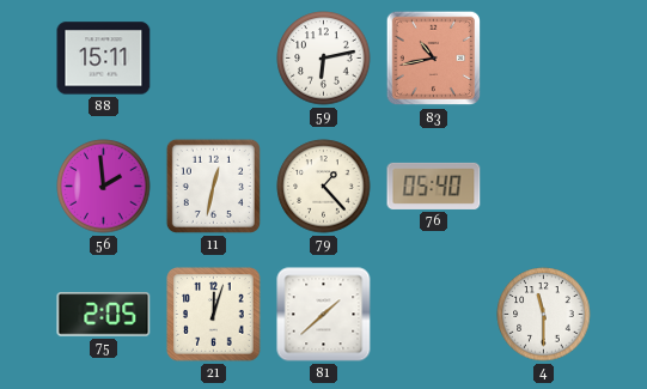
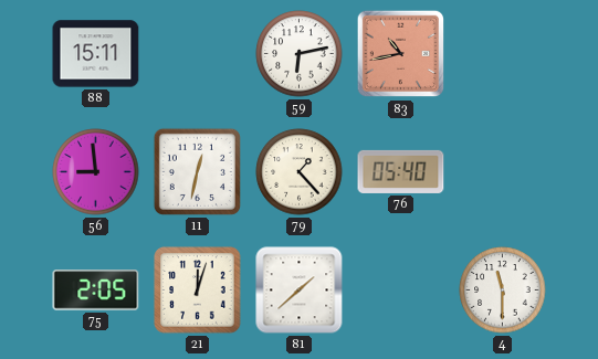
56: 1:59 -> 8:59
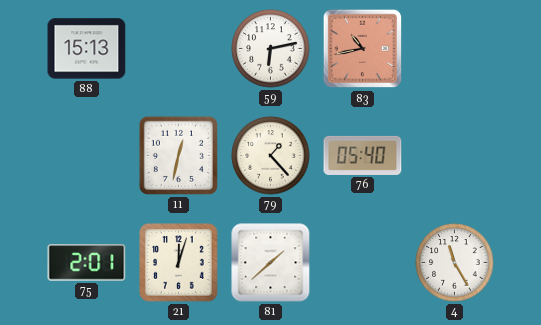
88: 15:11 -> 15:13
56: 8:59 -> none
75: 2:05 -> 2:01
4: 11:30 -> 11:25
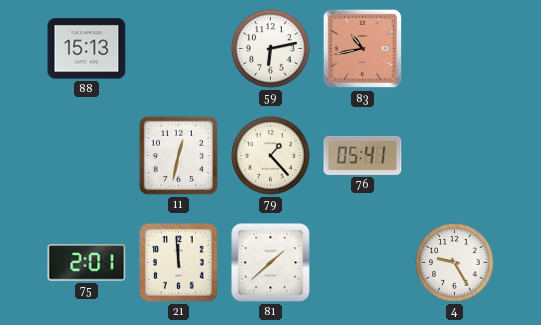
76: 05:40 -> 05:41
21: 12:03 -> 11:59
4: 11:25 -> 9:25
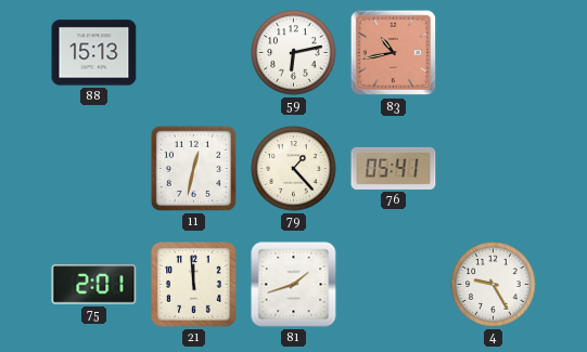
81: 1:38 -> 1:42
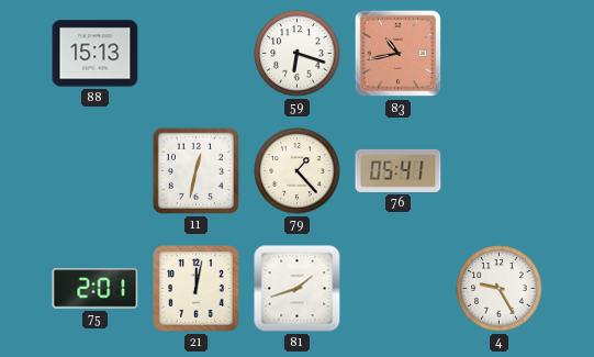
59: 6:13 -> 6:18
21: 11:59 -> 12:02
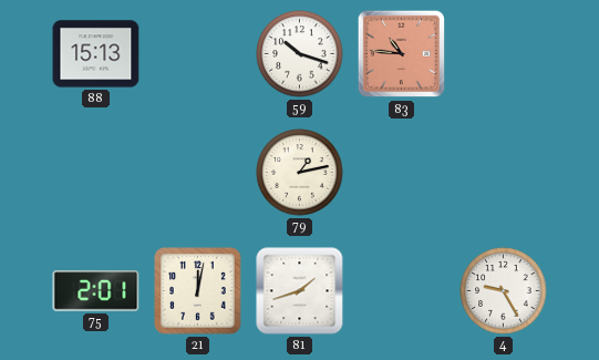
59: 6:18 -> 10:18
83: 10:43 -> 10:46
11: 12:32 -> none
79: 1:23 -> 1:13
76: 05:41 -> none
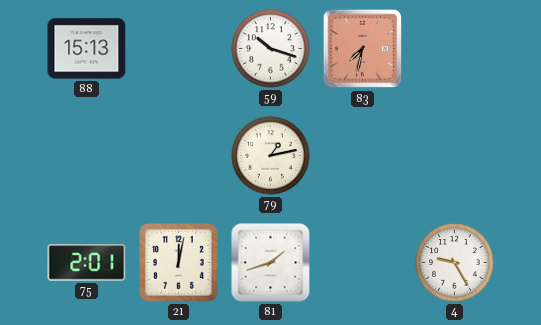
83: 10:46 -> 7:32
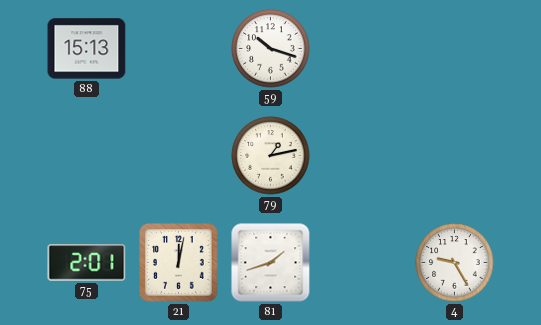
83: 7:32 -> none
